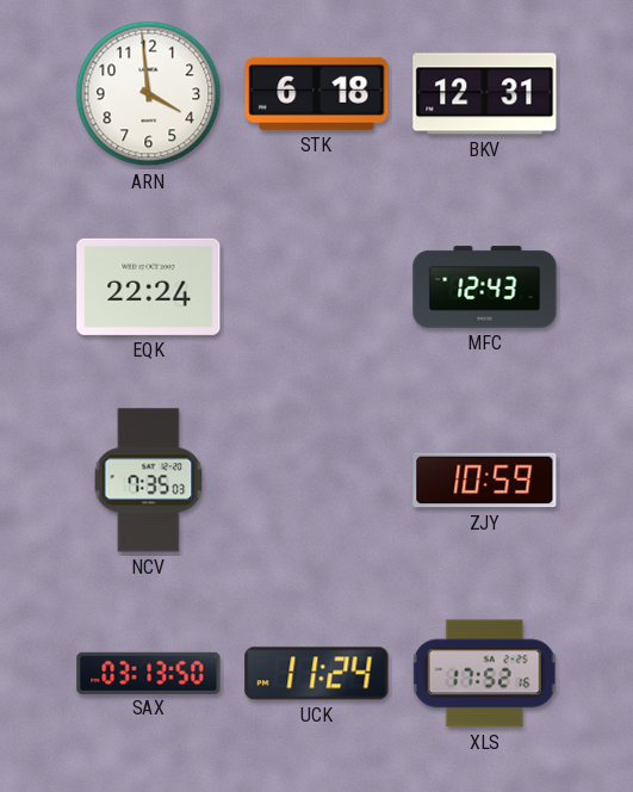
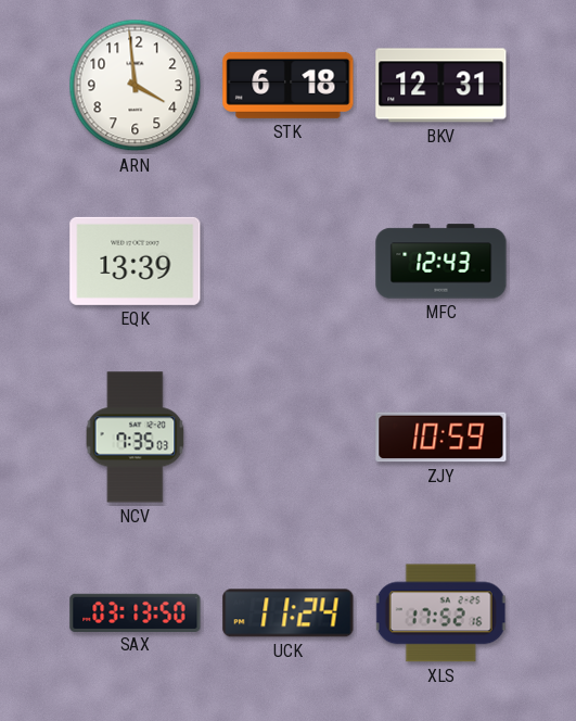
EQK: 22:24 -> 13:39
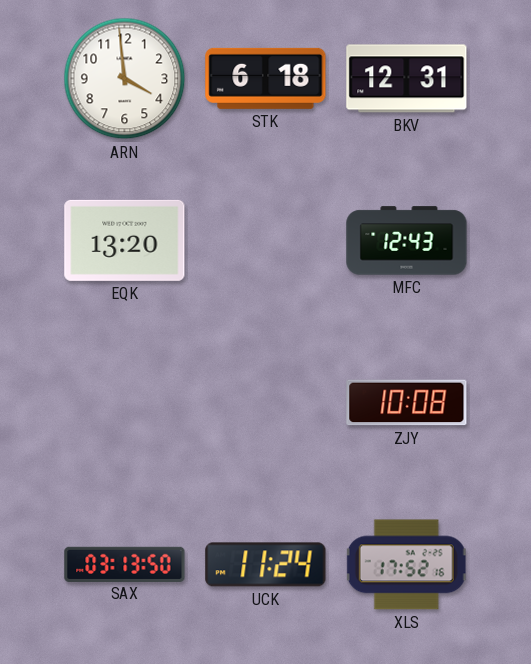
EQK: 13:39 -> 13:20
NCV: 7:35 -> none
ZJY: 10:59 -> 10:08
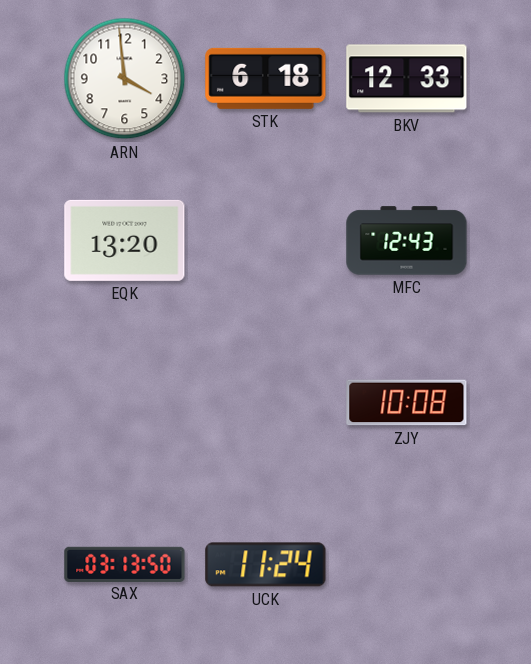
BKV: 12:31 -> 12:33
XLS: 17:52 -> none
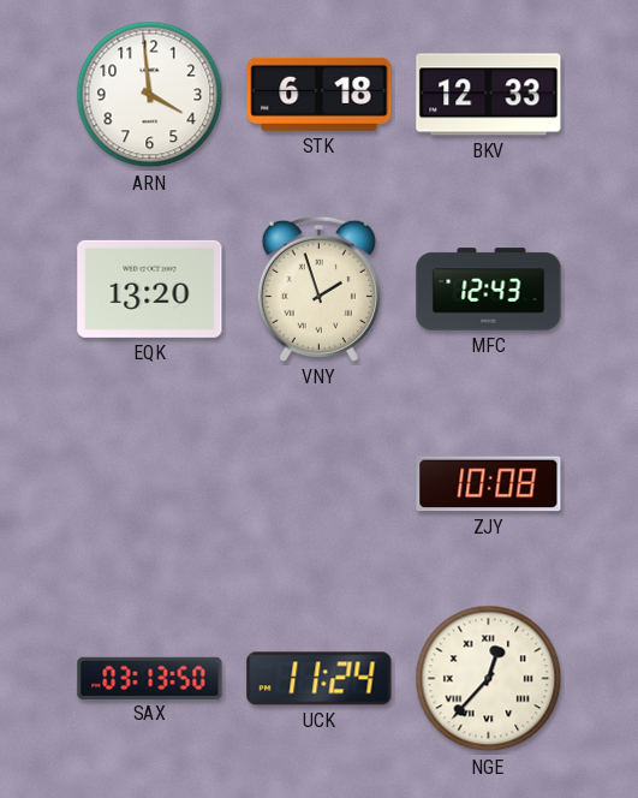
VNY: none -> 1:57
NGE: none -> 12:37
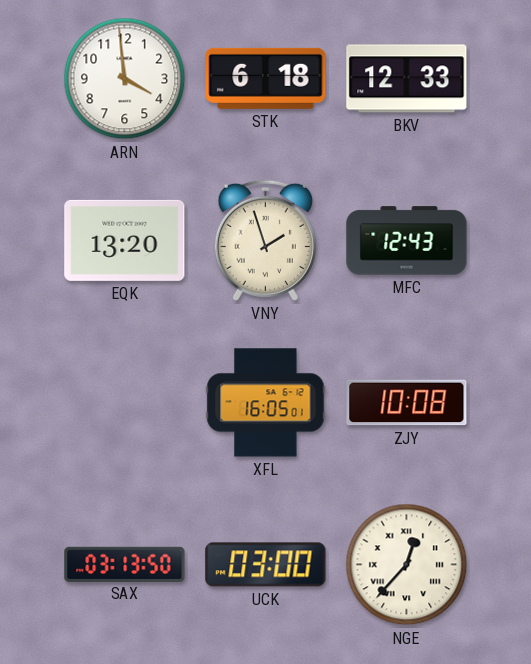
XFL: none -> 16:05
UCK: 11:24 -> 03:00
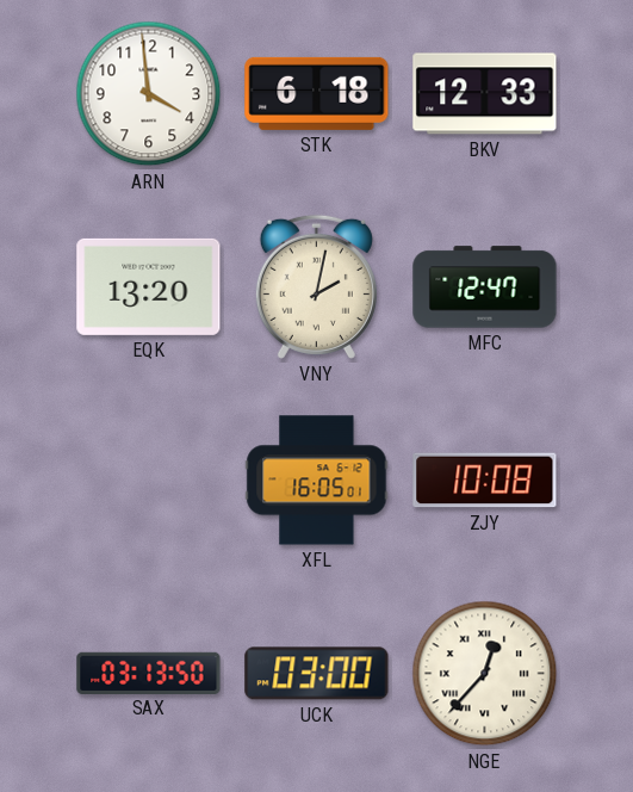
VNY: 1:57 -> 2:02
MFC: 12:43 -> 12:47
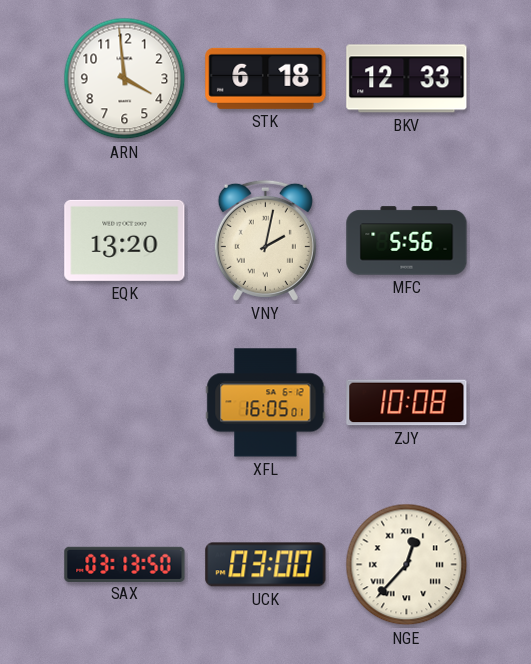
MFC: 12:47 -> 5:56
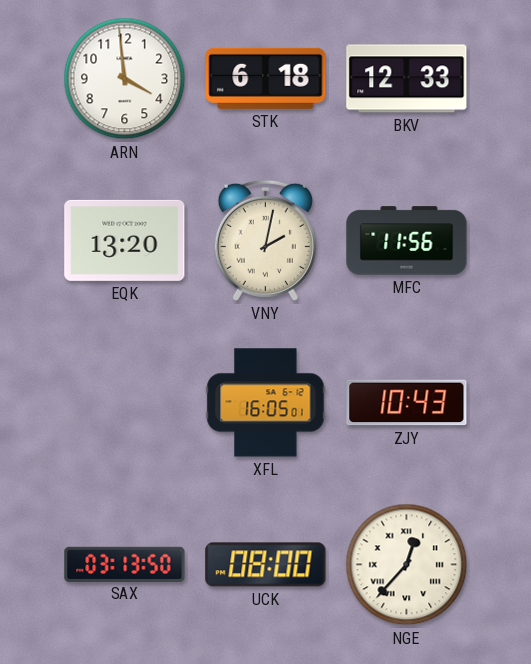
MFC: 5:56 -> 11:56
ZJY: 10:08 -> 10:43
UCK: 03:00 -> 08:00
